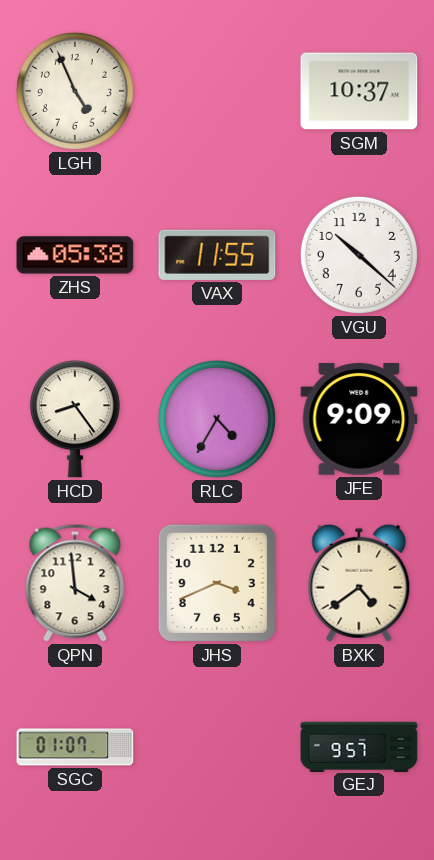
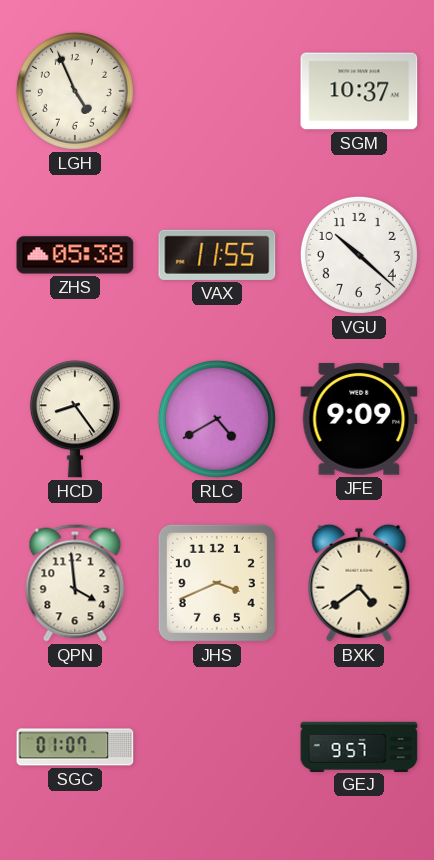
RLC: 4:35 -> 4:40
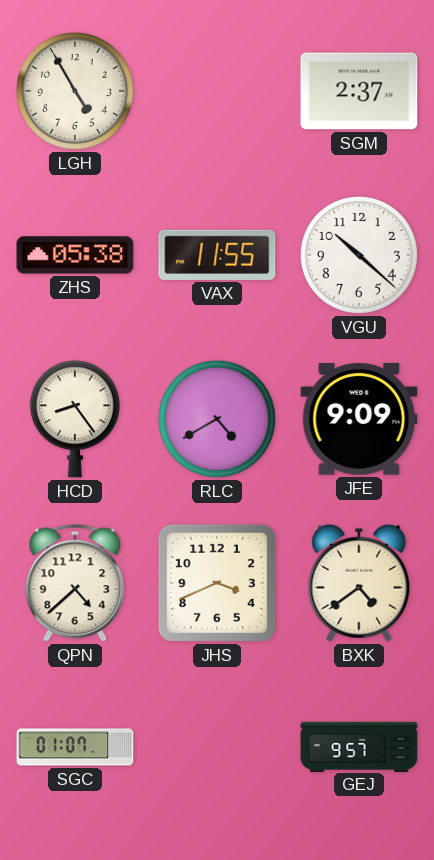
LGH: 4:56 -> 4:55
SGM: 10:37 -> 2:37
QPN: 3:59 -> 4:38
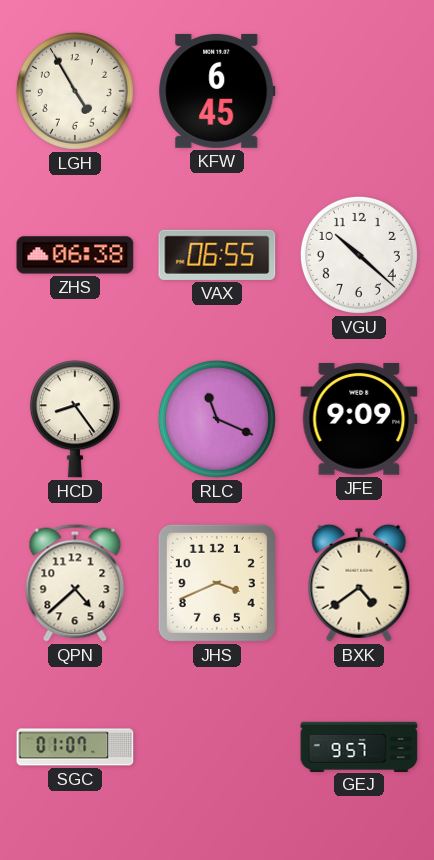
KFW: none -> 6:45
SGM: 2:37 -> none
ZHS: 05:38 -> 06:38
VAX: 11:55 -> 06:55
RLC: 4:40 -> 11:19
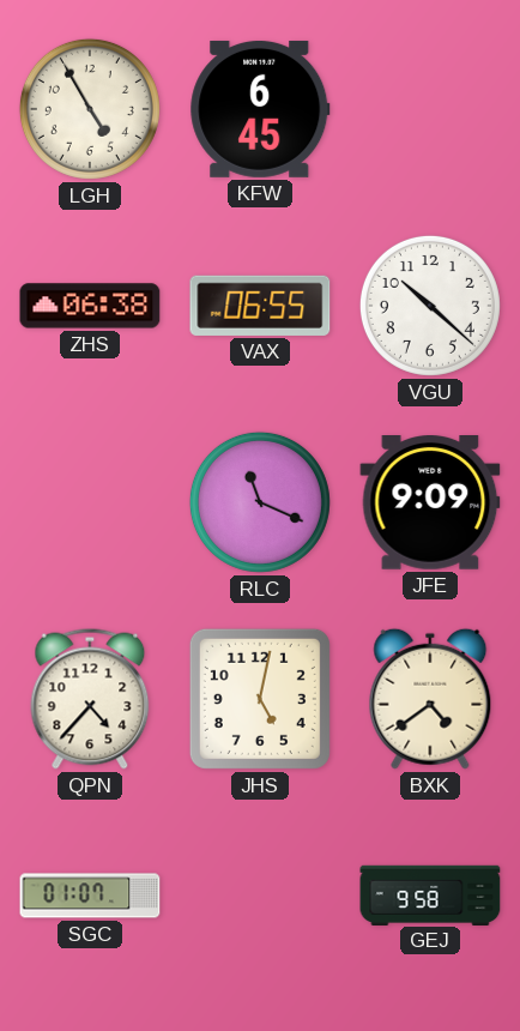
HCD: 8:24 -> none
QPN: 4:38 -> 4:37
JHS: 3:41 -> 5:02
GEJ: 9:57 -> 9:58
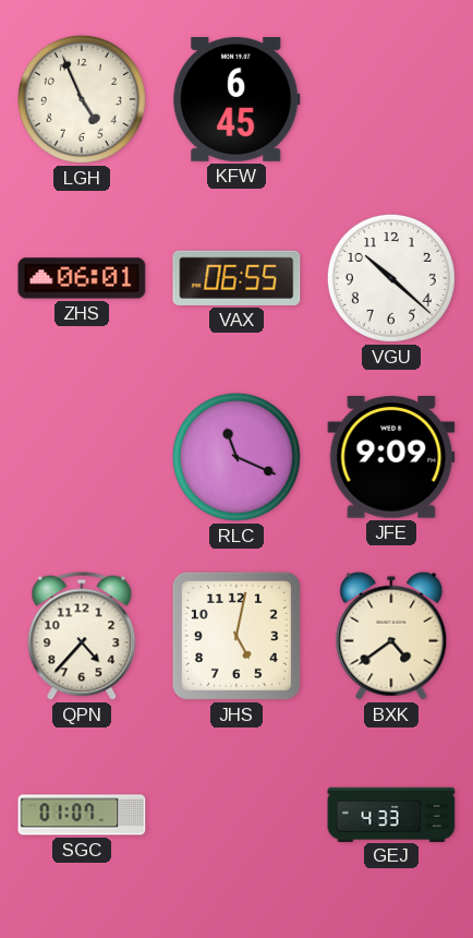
LGH: 4:55 -> 4:56
ZHS: 06:38 -> 06:01
GEJ: 9:58 -> 4:33
